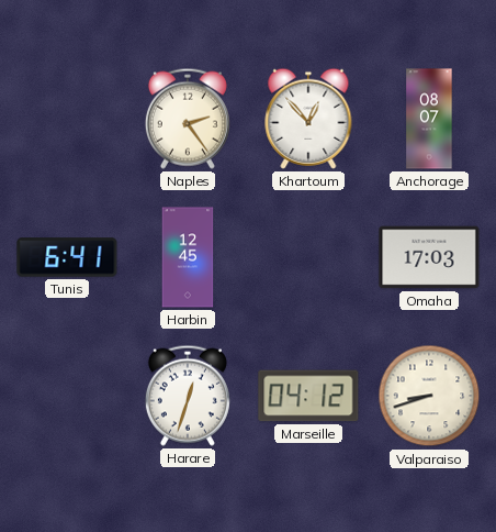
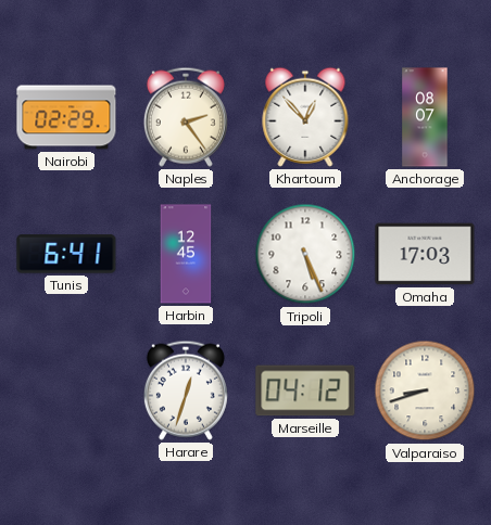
Nairobi: none -> 02:29
Tripoli: none -> 5:26
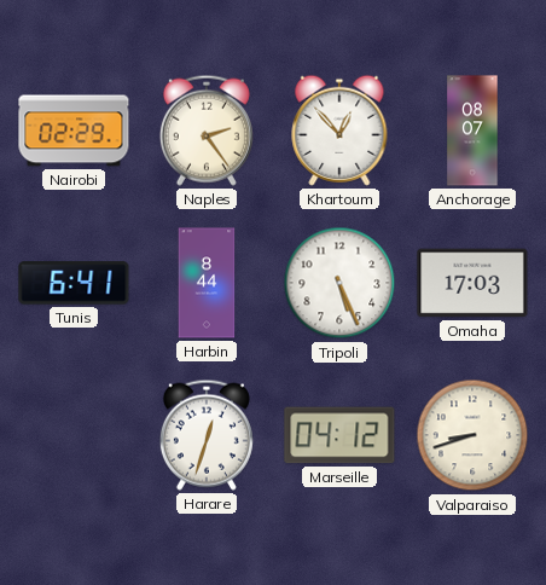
Harbin: 12:45 -> 8:44
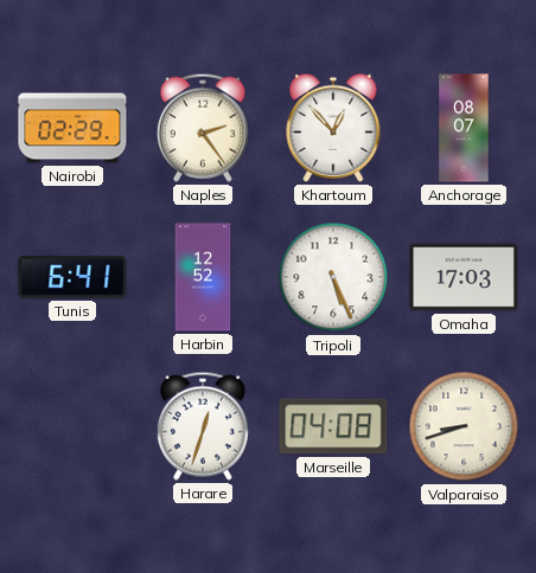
Harbin: 8:44 -> 12:52
Marseille: 04:12 -> 04:08
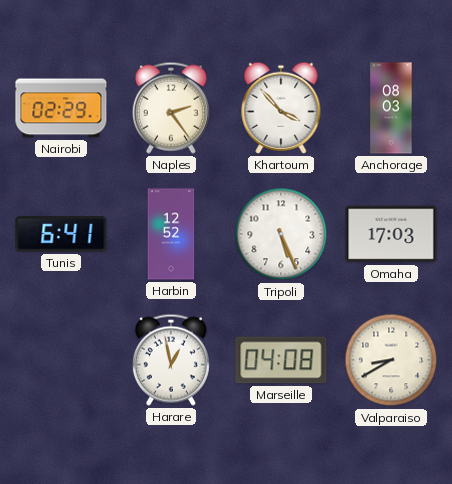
Khartoum: 12:53 -> 3:53
Anchorage: 08:07 -> 08:03
Harare: 12:33 -> 12:58
Valparaiso: 8:42 -> 8:40
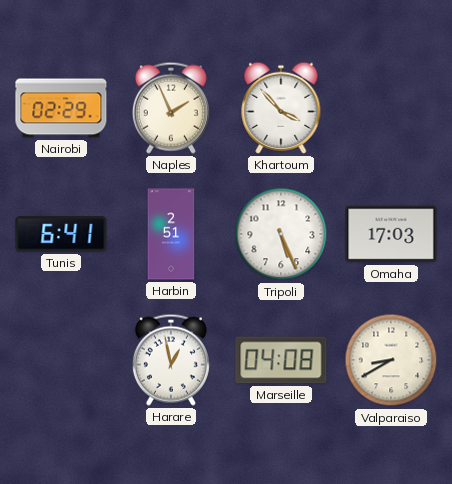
Naples: 2:24 -> 1:56
Anchorage: 08:03 -> none
Harbin: 12:52 -> 2:51
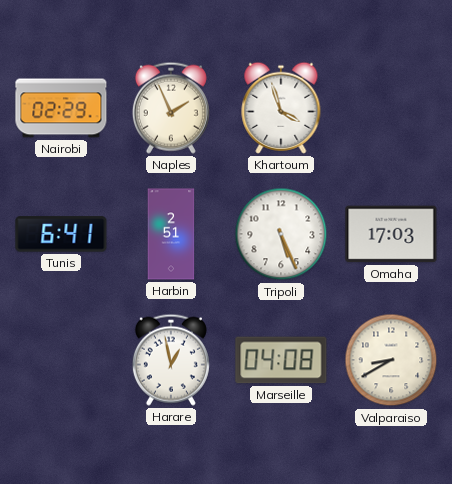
Khartoum: 3:53 -> 3:57
